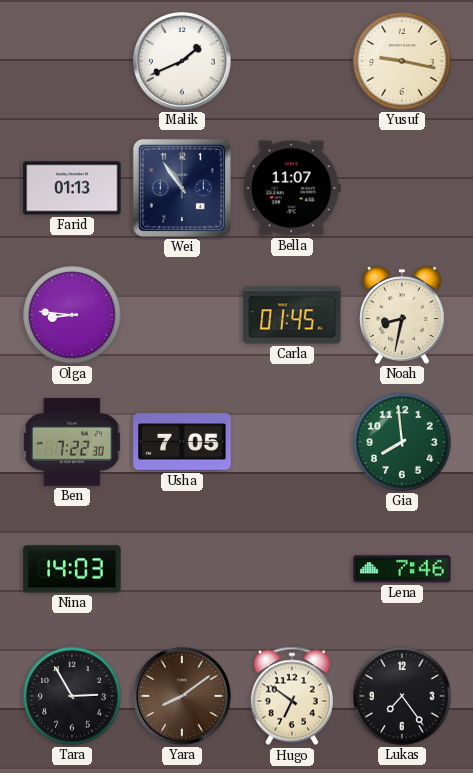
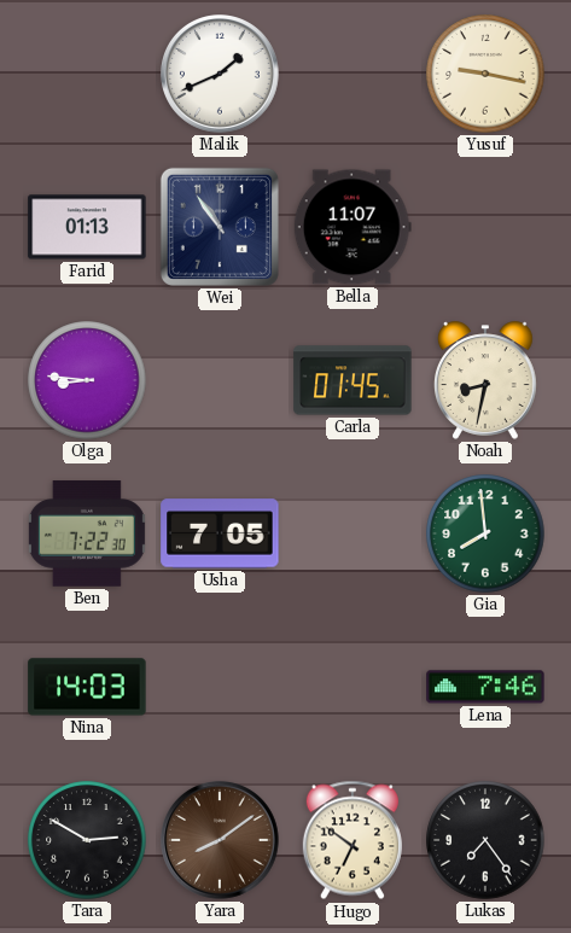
Tara: 2:55 -> 2:50
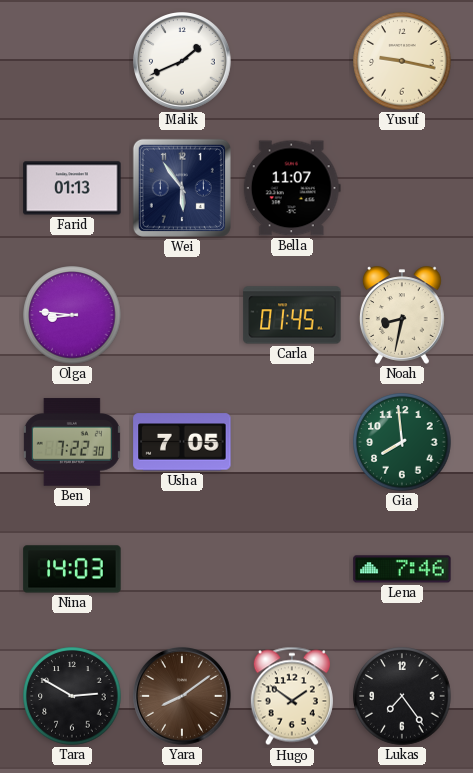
Wei: 10:54 -> 5:54
Hugo: 6:51 -> 1:51
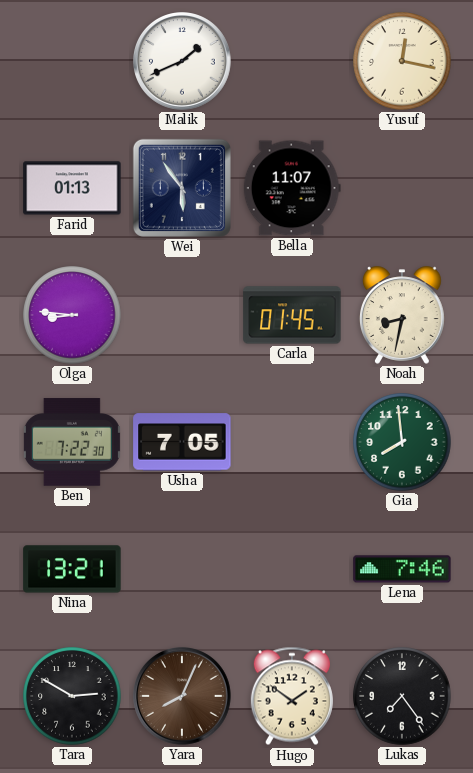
Yusuf: 9:17 -> 12:17
Nina: 14:03 -> 13:21
Yara: 8:09 -> 8:04
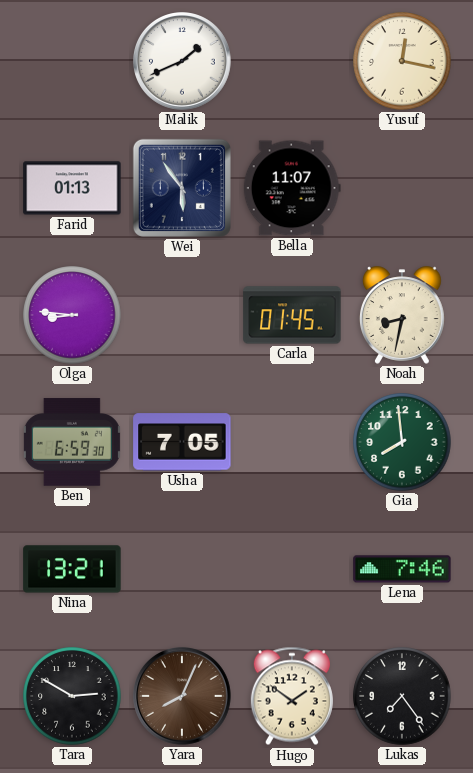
Ben: 7:22 -> 6:59
